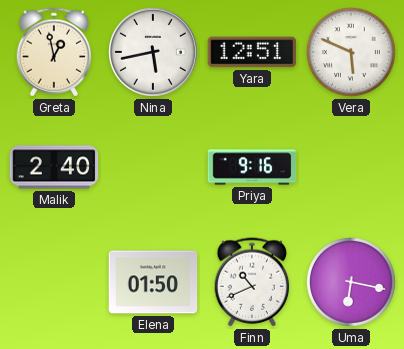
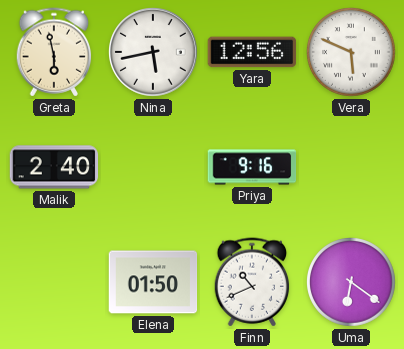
Greta: 12:58 -> 5:58
Yara: 12:51 -> 12:56
Uma: 6:17 -> 6:21
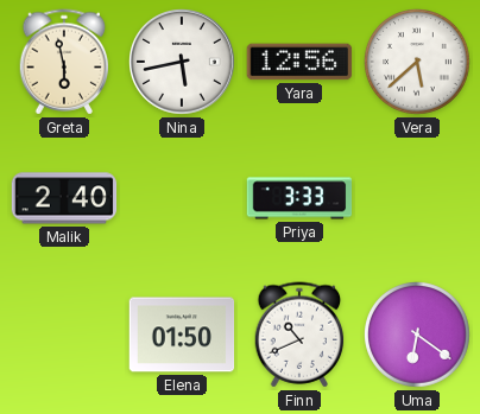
Vera: 5:49 -> 5:38
Priya: 9:16 -> 3:33
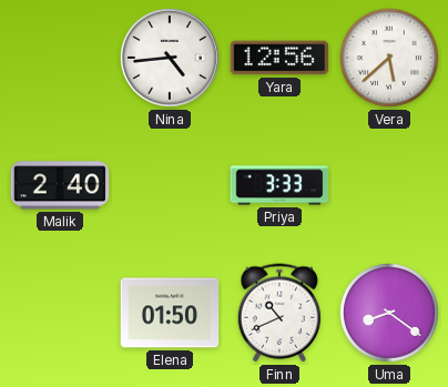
Greta: 5:58 -> none
Nina: 5:43 -> 4:44
Uma: 6:21 -> 8:21
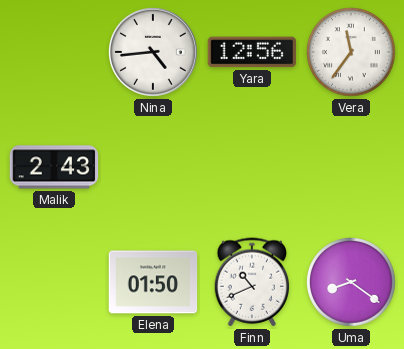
Vera: 5:38 -> 11:36
Malik: 2:40 -> 2:43
Priya: 3:33 -> none
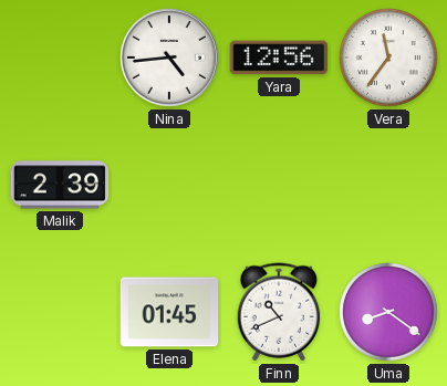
Malik: 2:43 -> 2:39
Elena: 01:50 -> 01:45
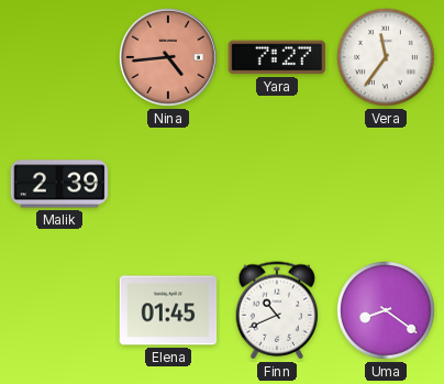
Nina dial: white -> salmon
Yara: 12:56 -> 7:27
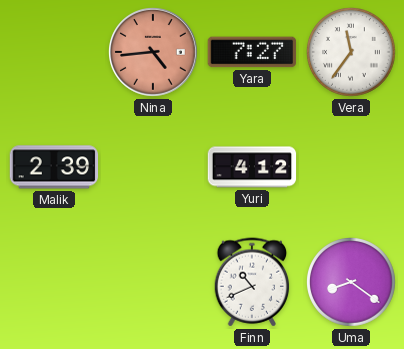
Yuri: none -> 4:12
Elena: 01:45 -> none
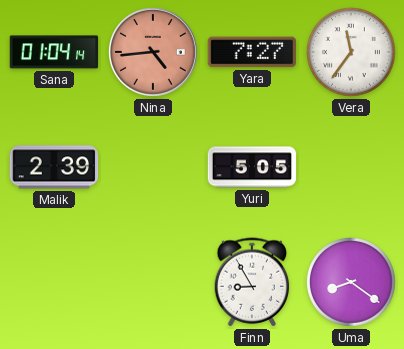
Sana: none -> 01:04
Yuri: 4:12 -> 5:05
Finn: 10:41 -> 8:55
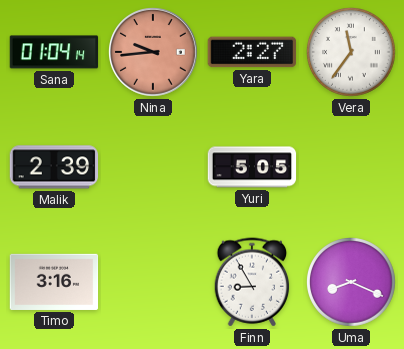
Nina: 4:44 -> 9:44
Yara: 7:27 -> 2:27
Timo: none -> 3:16
Uma: 8:21 -> 8:19
